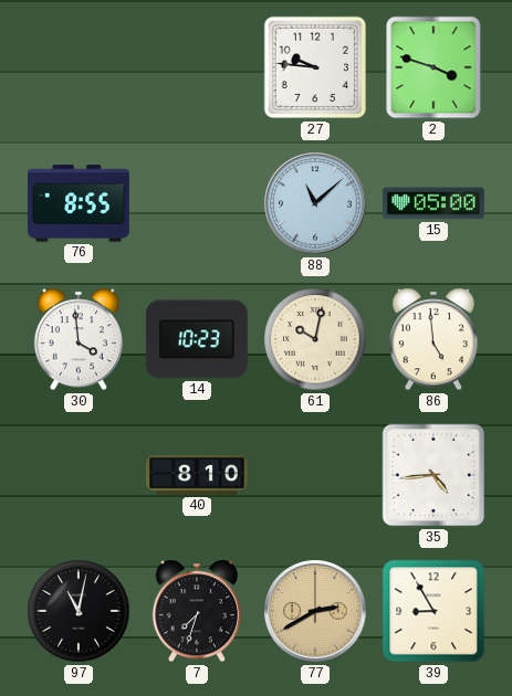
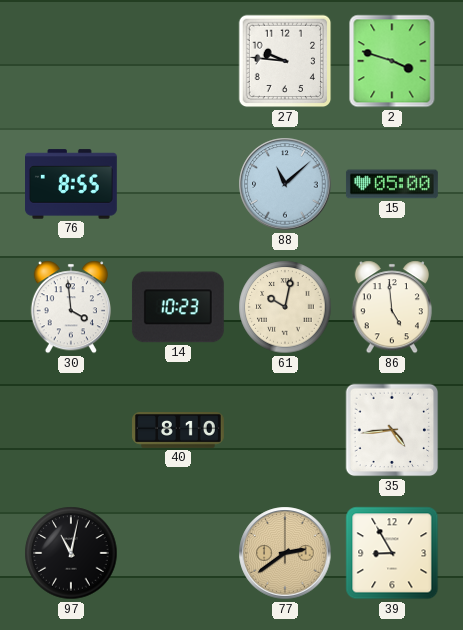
7: 7:33 -> none
77: 2:40 -> 2:39
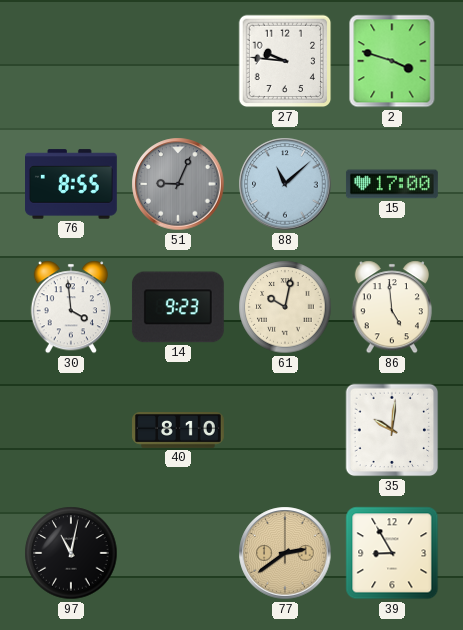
51: none -> 9:04
15: 05:00 -> 17:00
14: 10:23 -> 9:23
35: 4:44 -> 10:01
